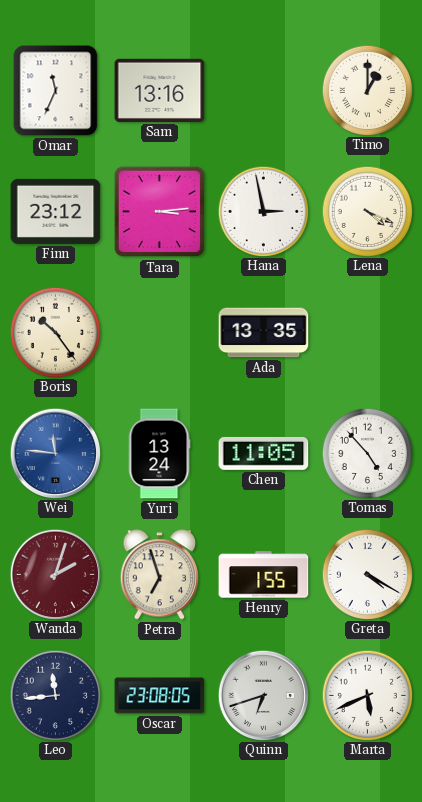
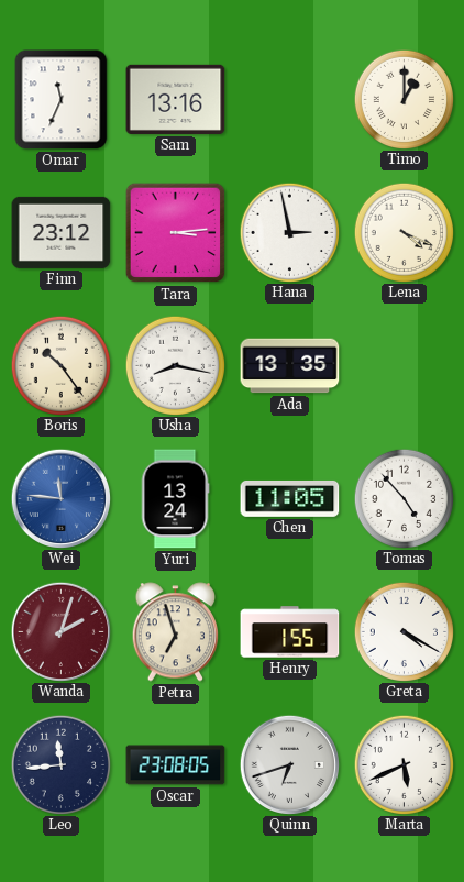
Usha: none -> 8:17
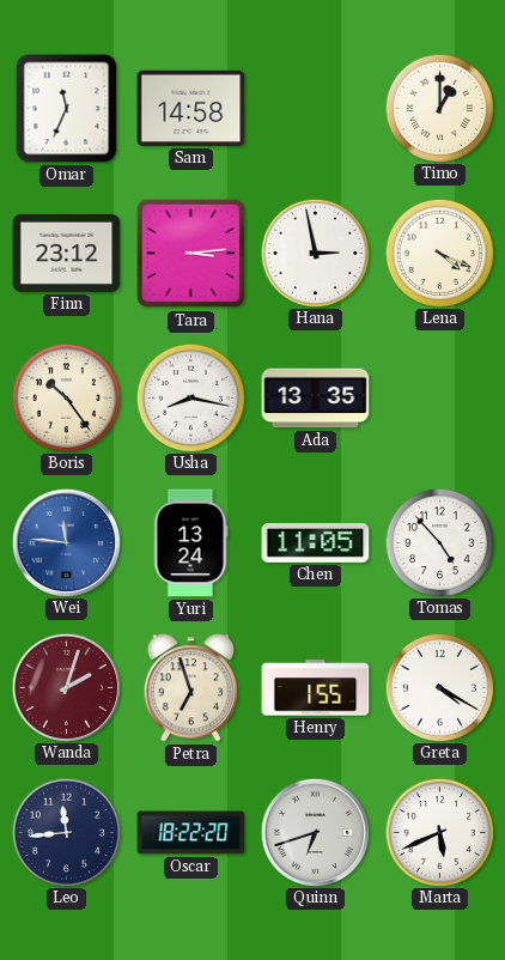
Sam: 13:16 -> 14:58
Oscar: 23:08 -> 18:22
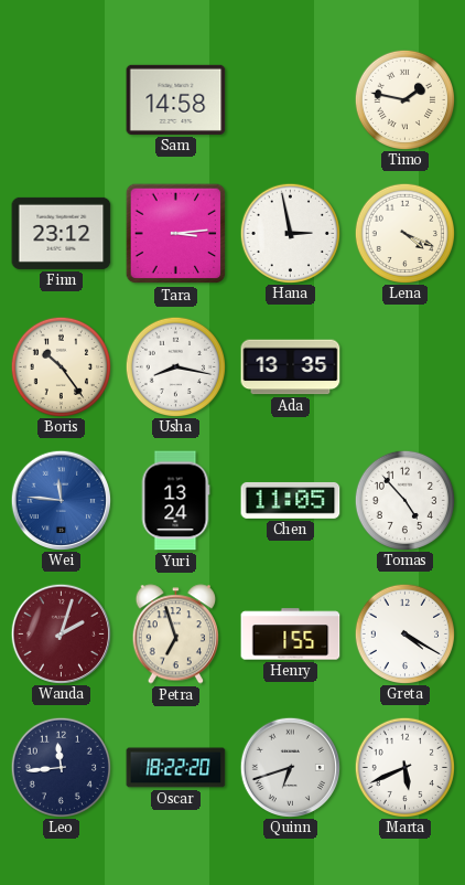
Omar: 11:34 -> none
Timo: 1:00 -> 1:47
